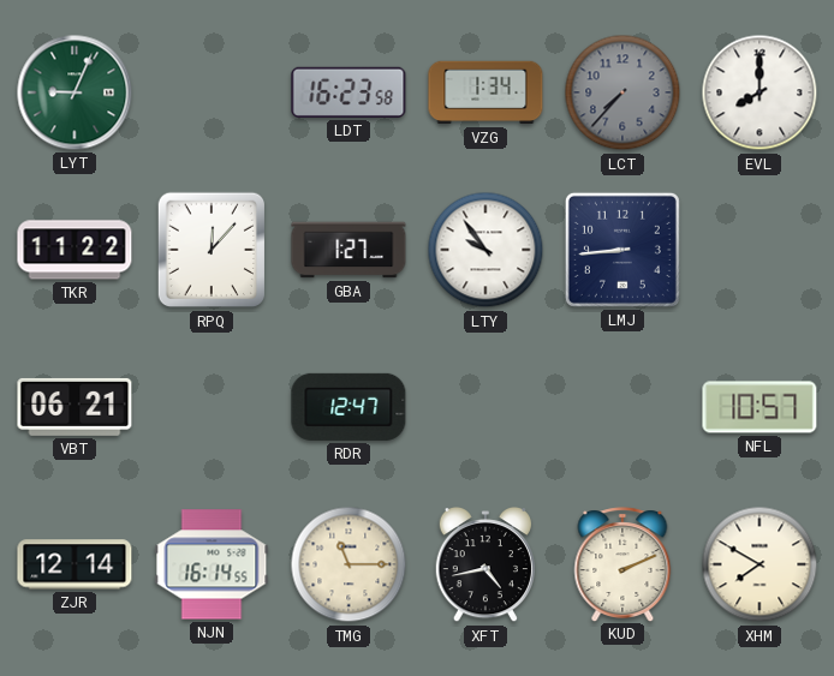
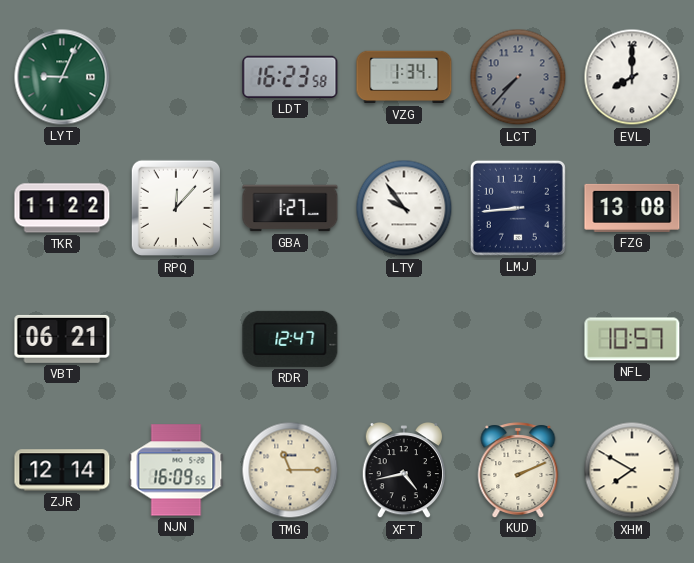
FZG: none -> 13:08
NJN: 16:14 -> 16:09
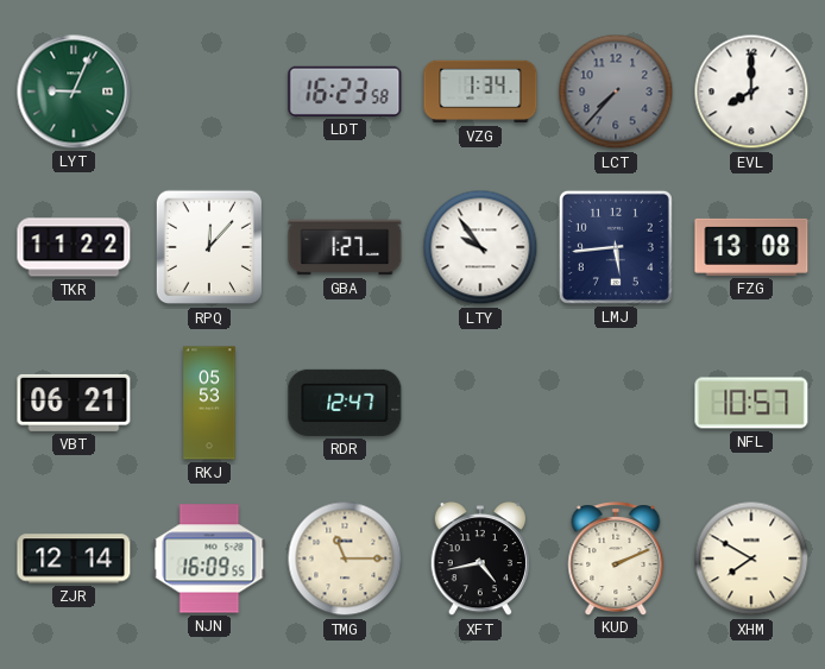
LMJ: 8:44 -> 5:44
RKJ: none -> 05:53
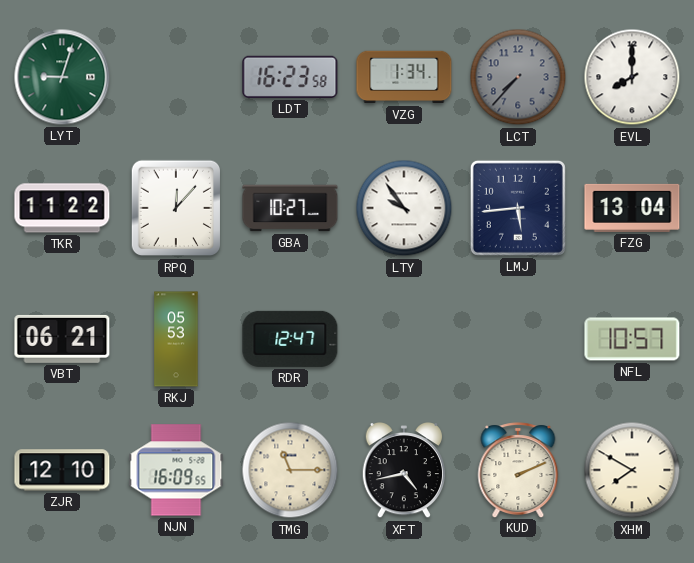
LYT: 9:04 -> 9:03
GBA: 1:27 -> 10:27
FZG: 13:08 -> 13:04
ZJR: 12:14 -> 12:10
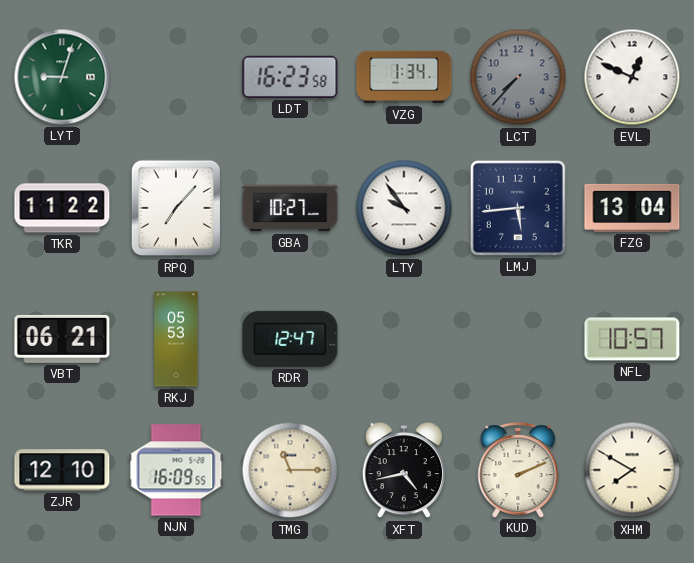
EVL: 8:00 -> 12:49
RPQ: 12:07 -> 7:07
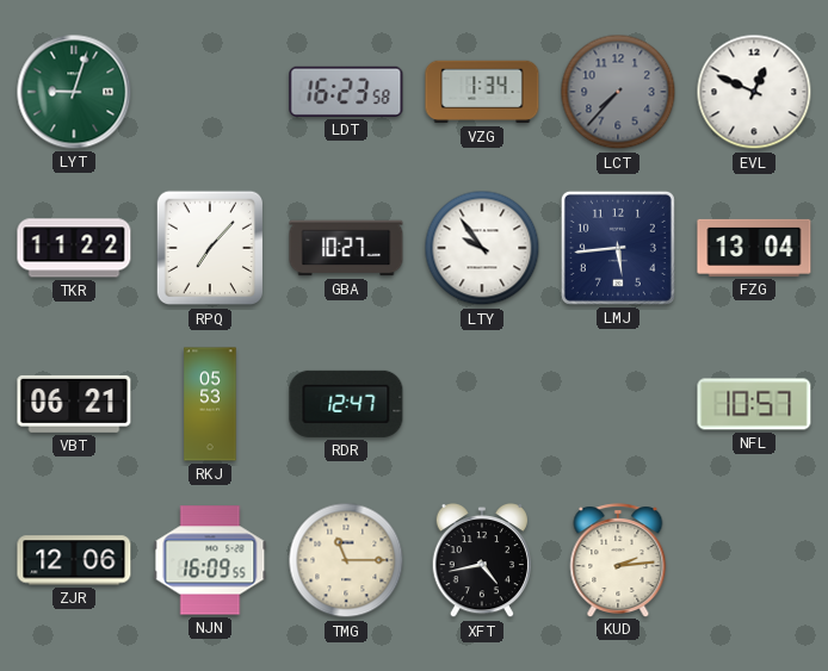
ZJR: 12:10 -> 12:06
KUD: 2:11 -> 2:14
XHM: 7:50 -> none
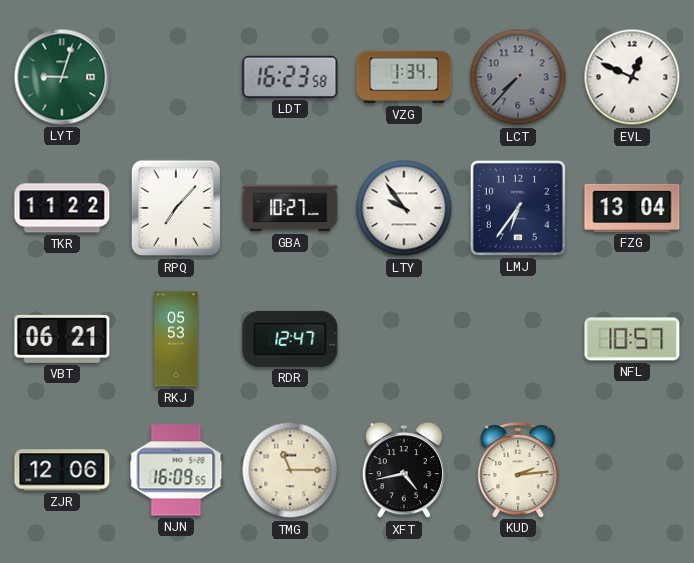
LMJ: 5:44 -> 6:36
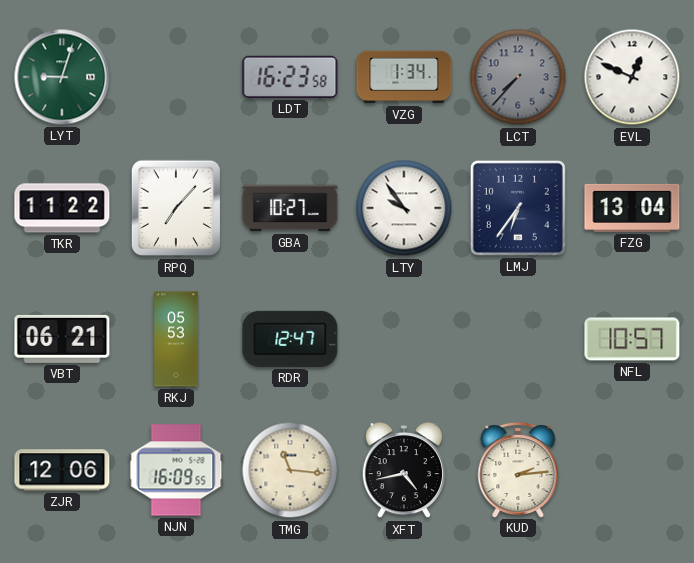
TMG: 11:15 -> 11:16
